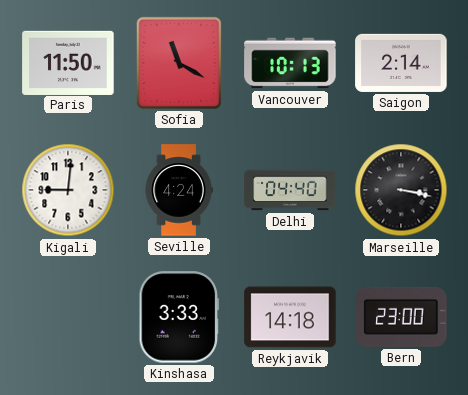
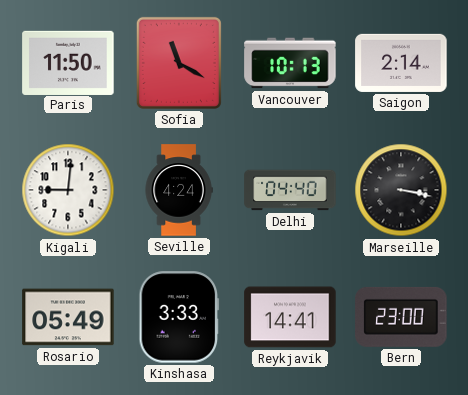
Rosario: none -> 05:49
Reykjavik: 14:18 -> 14:41
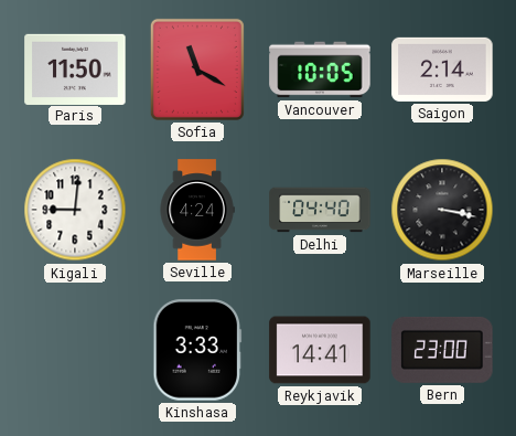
Vancouver: 10:13 -> 10:05
Rosario: 05:49 -> none
